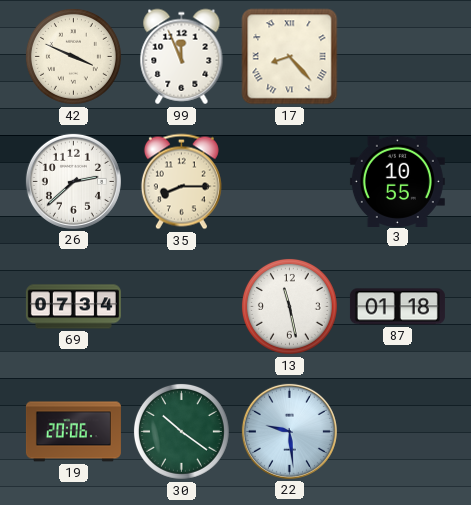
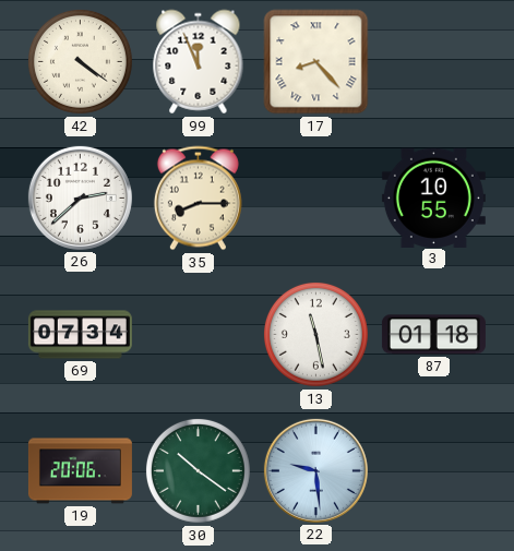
42: 3:49 -> 4:21
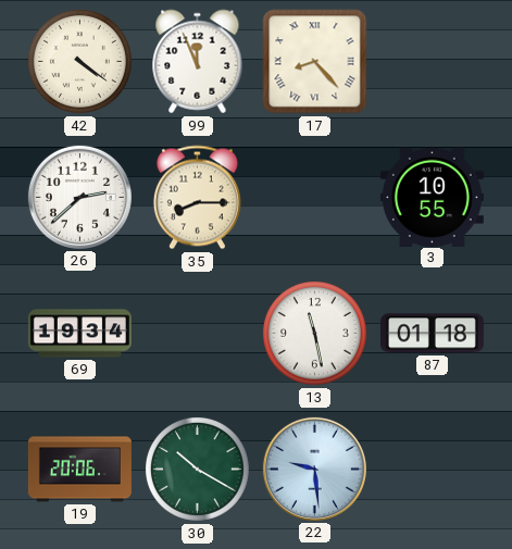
69: 07:34 -> 19:34
30: 10:21 -> 10:20
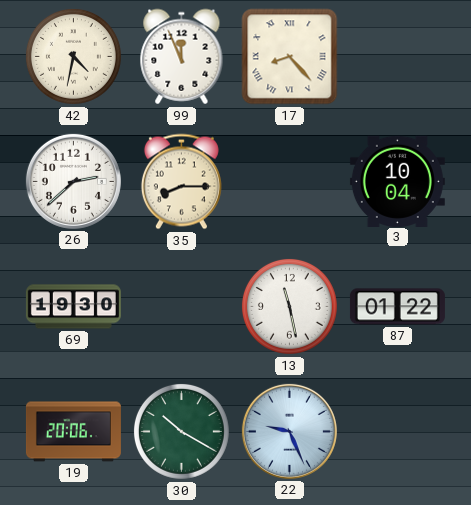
42: 4:21 -> 4:32
3: 10:55 -> 10:04
69: 19:34 -> 19:30
87: 01:18 -> 01:22
22: 9:29 -> 9:26
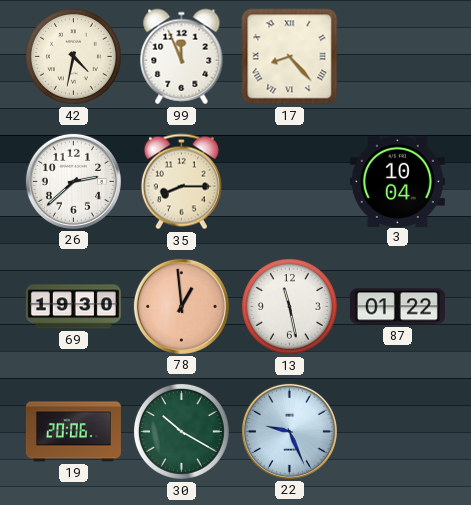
78: none -> 12:59
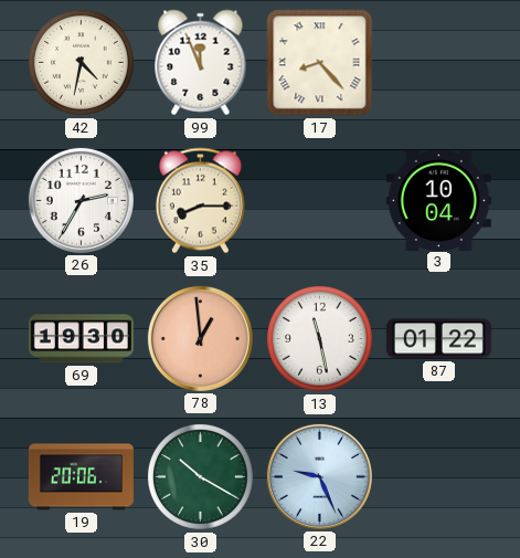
26: 2:38 -> 2:35
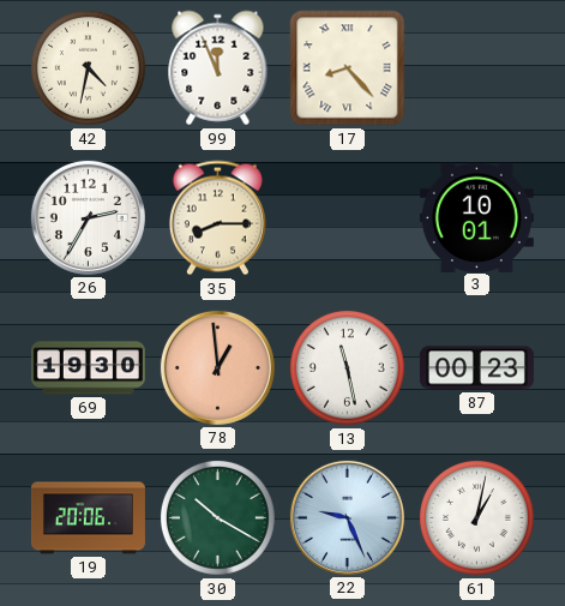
3: 10:04 -> 10:01
87: 01:22 -> 00:23
61: none -> 1:02
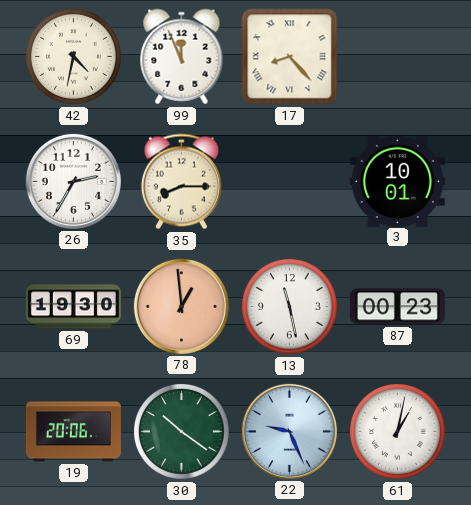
30: 10:20 -> 10:21
